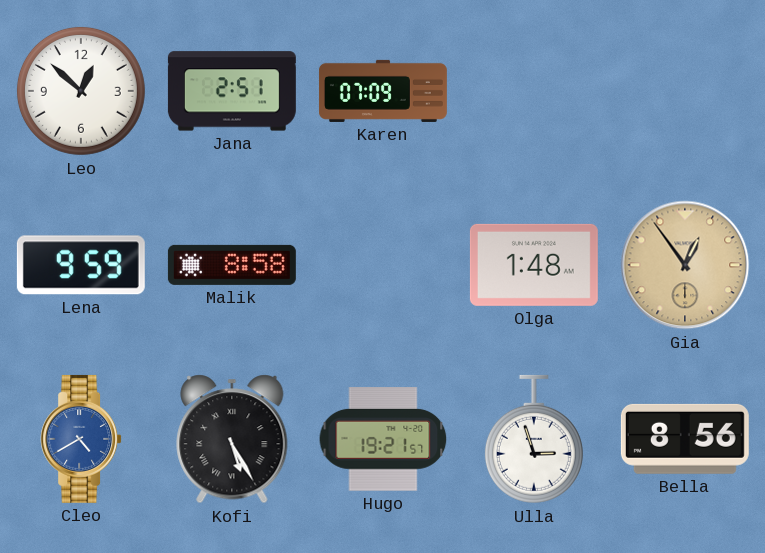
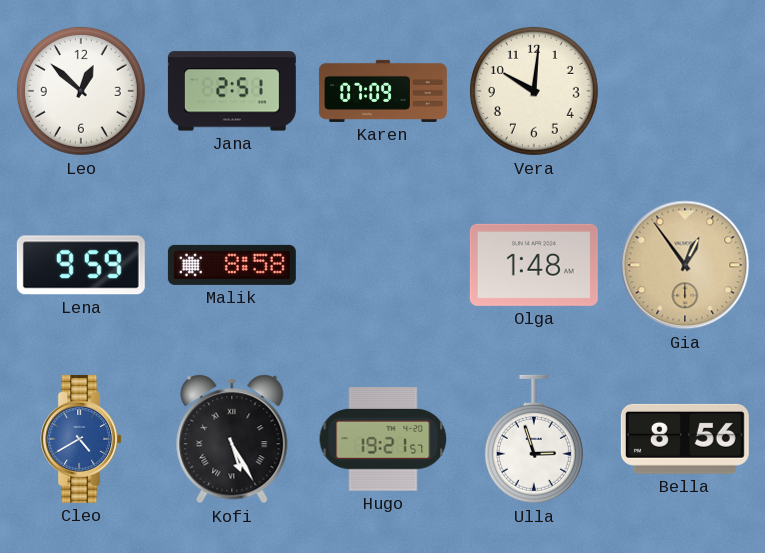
Vera: none -> 10:01
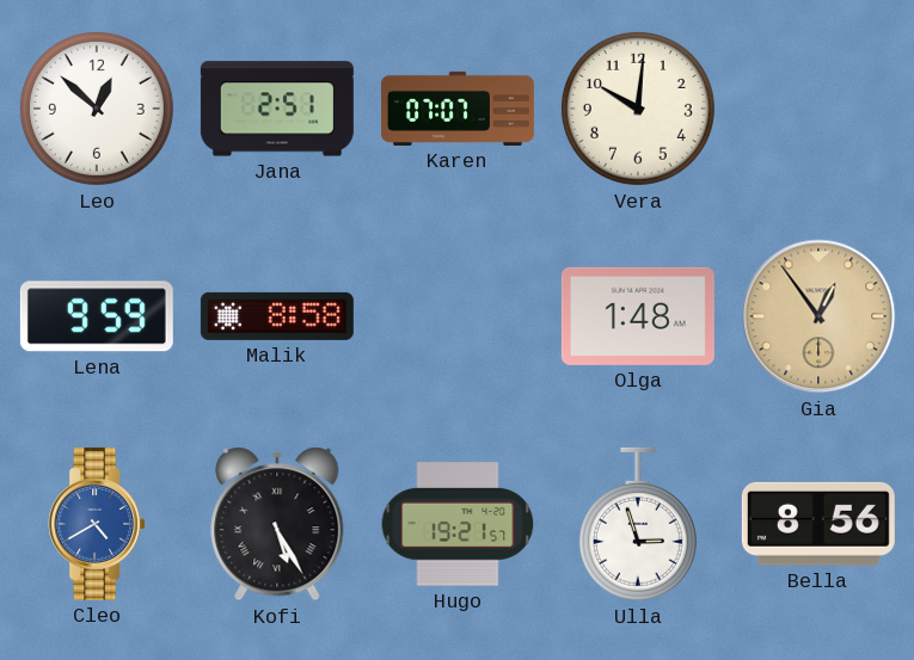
Karen: 07:09 -> 07:07
